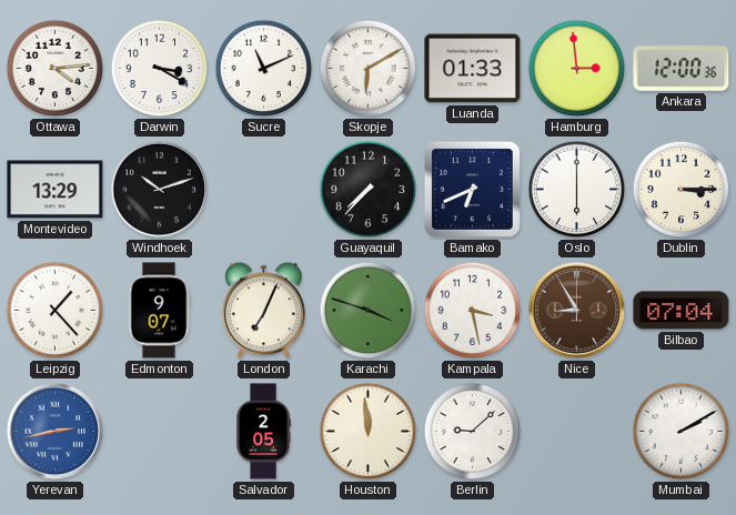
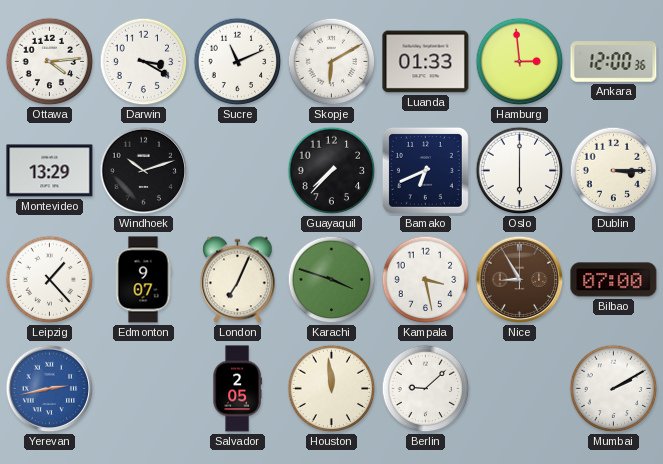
Bilbao: 07:04 -> 07:00
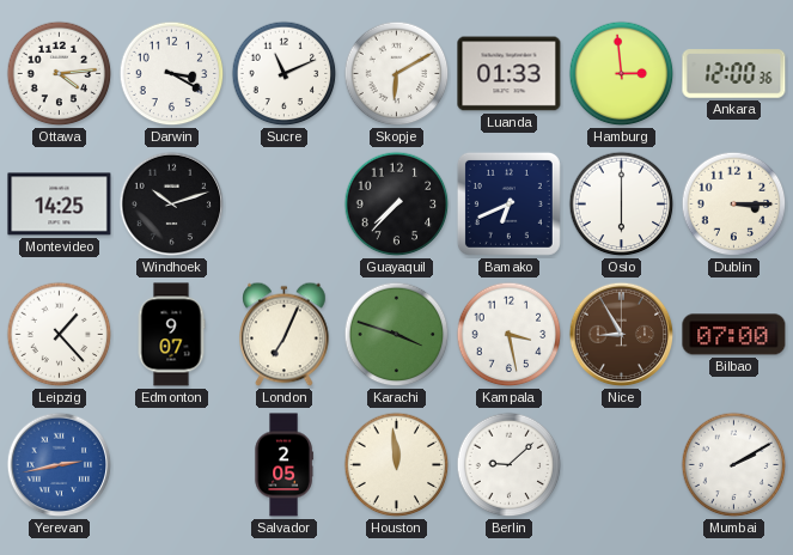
Montevideo: 13:29 -> 14:25
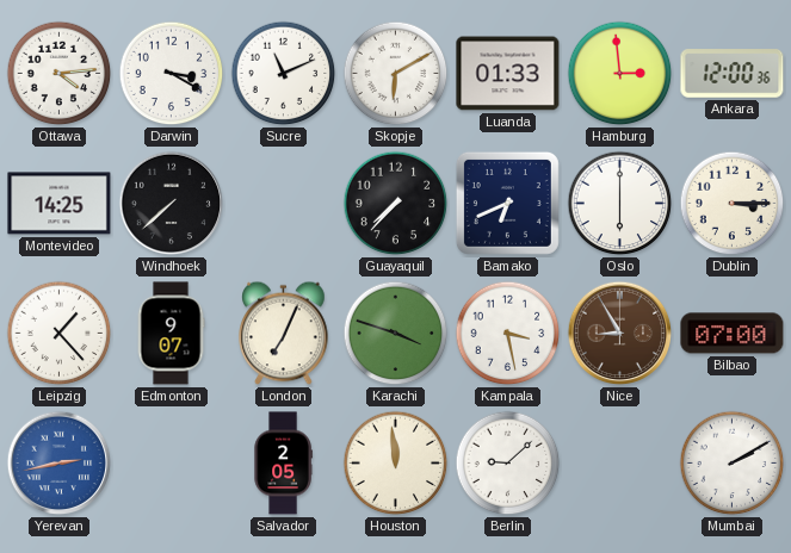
Windhoek: 10:12 -> 7:38
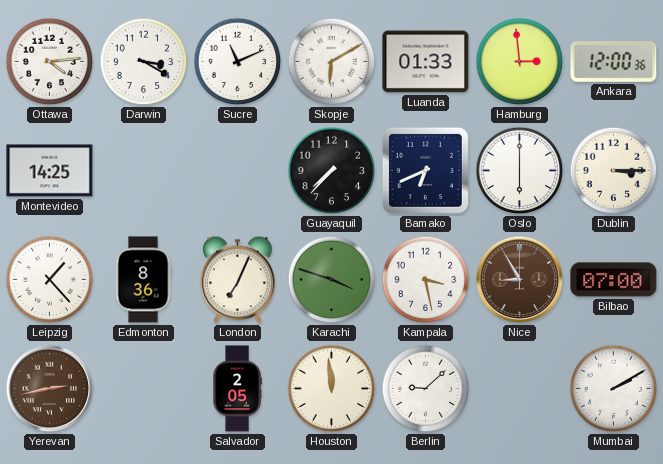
Windhoek: 7:38 -> none
Edmonton: 9:07 -> 8:36
Yerevan dial: blue -> brown
